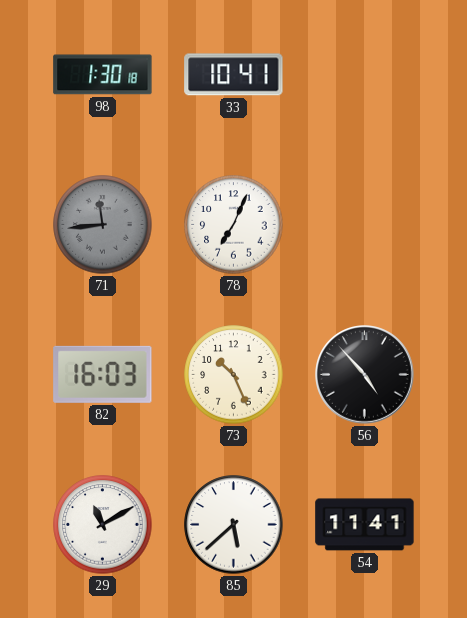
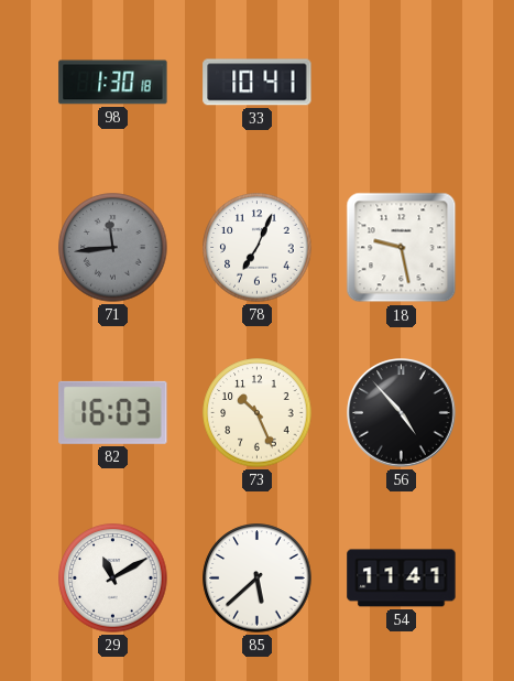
18: none -> 9:28
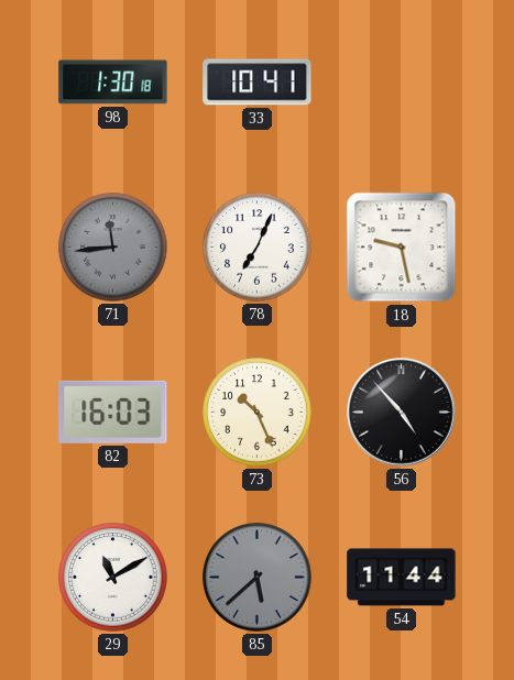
85 dial: white -> grey
54: 11:41 -> 11:44
